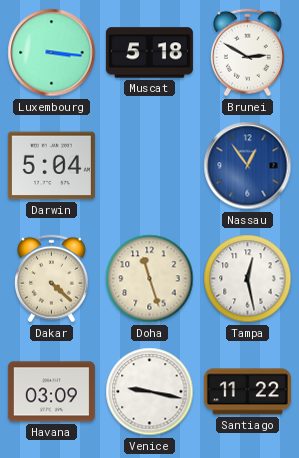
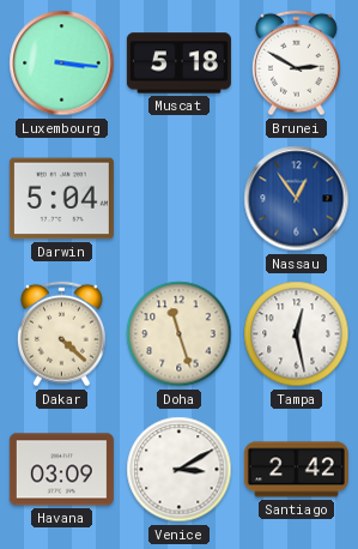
Venice: 9:17 -> 3:10
Santiago: 11:22 -> 2:42
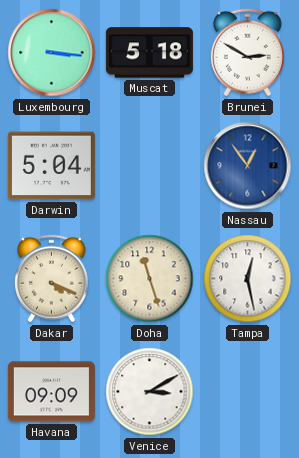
Dakar: 4:22 -> 4:19
Havana: 03:09 -> 09:09
Santiago: 2:42 -> none
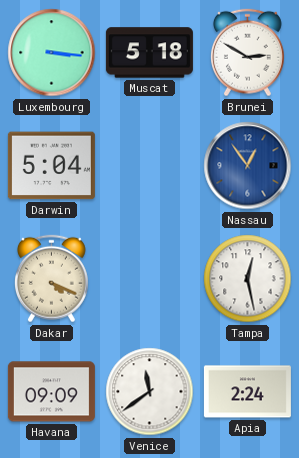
Doha: 11:27 -> none
Venice: 3:10 -> 11:39
Apia: none -> 2:24
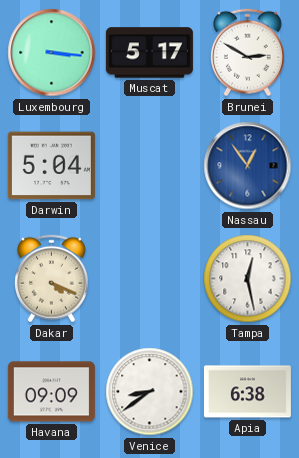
Muscat: 5:18 -> 5:17
Venice: 11:39 -> 8:39
Apia: 2:24 -> 6:38
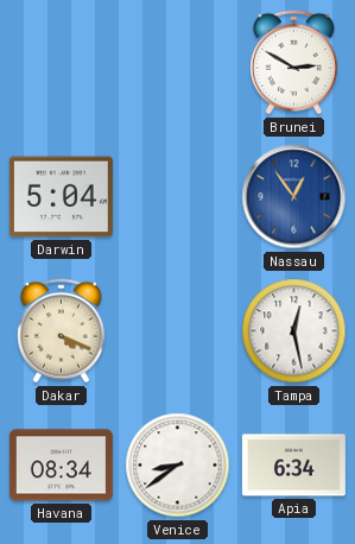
Luxembourg: 3:16 -> none
Muscat: 5:17 -> none
Havana: 09:09 -> 08:34
Apia: 6:38 -> 6:34
